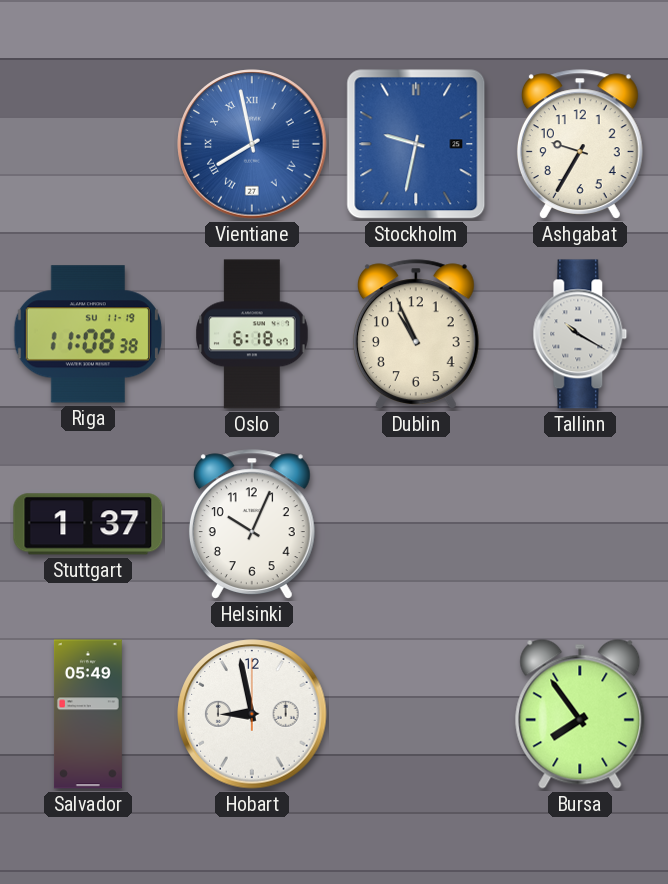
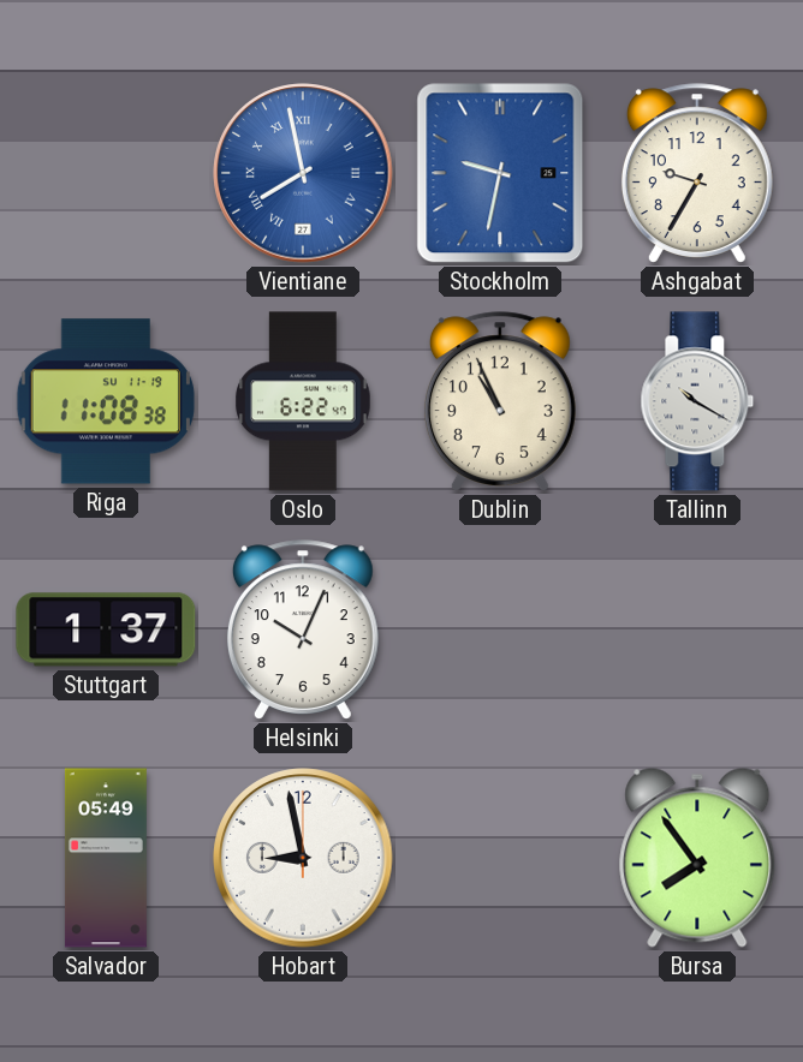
Oslo: 6:18 -> 6:22
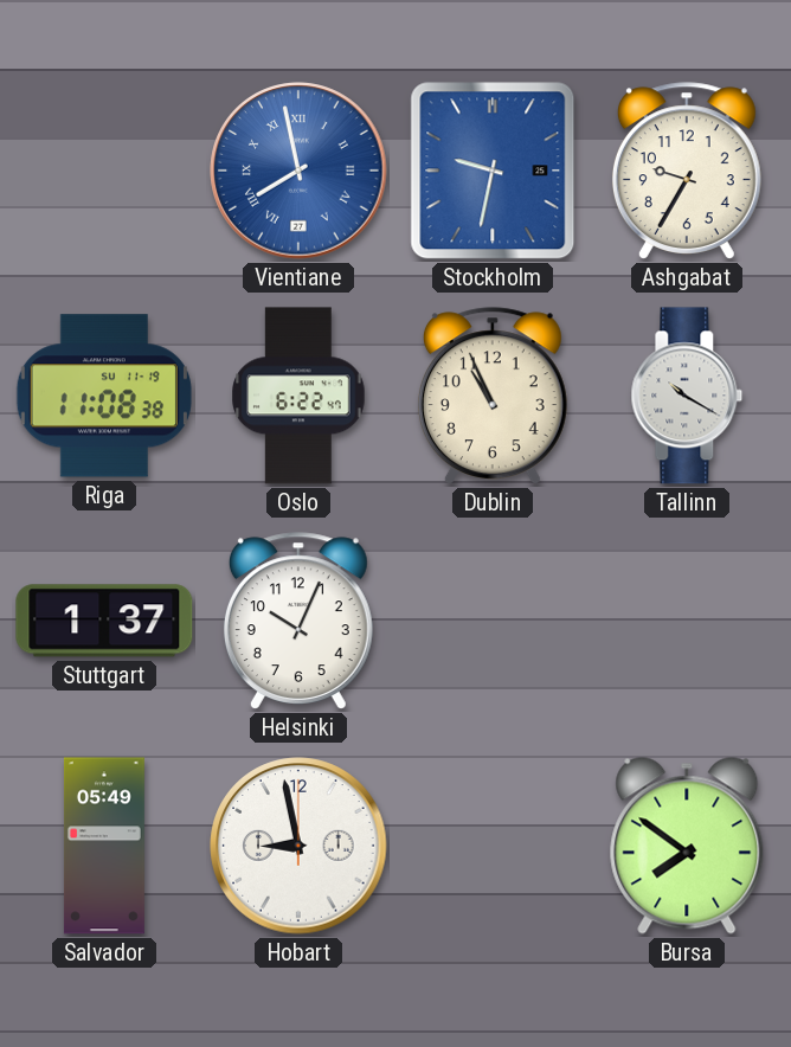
Bursa: 7:54 -> 7:51
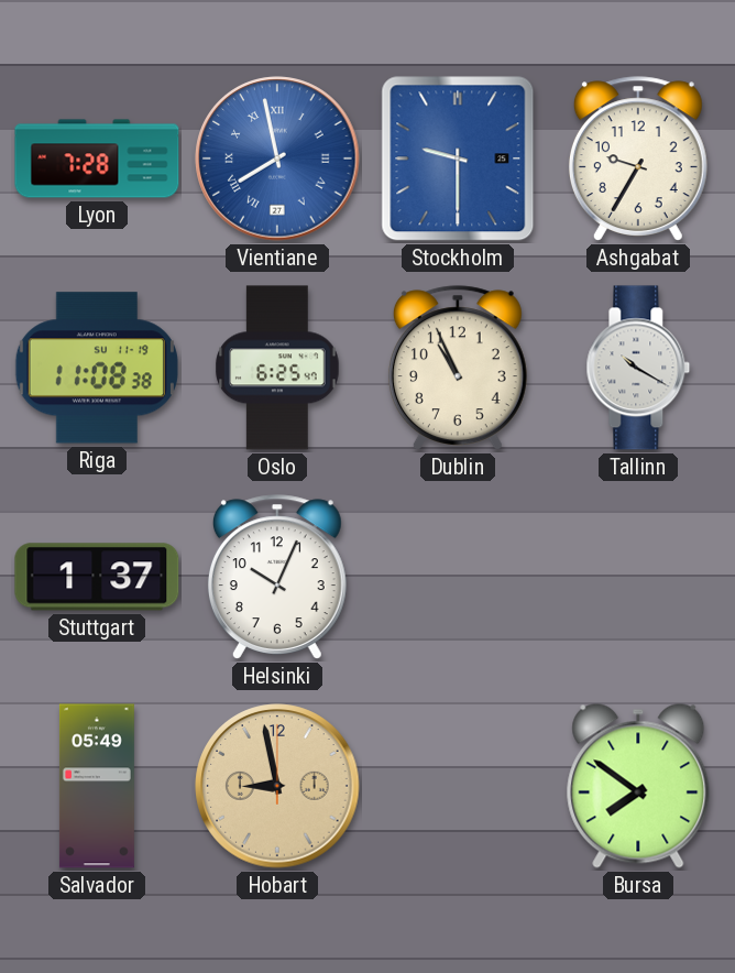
Lyon: none -> 7:28
Stockholm: 9:32 -> 9:30
Oslo: 6:22 -> 6:25
Hobart dial: white -> champagne
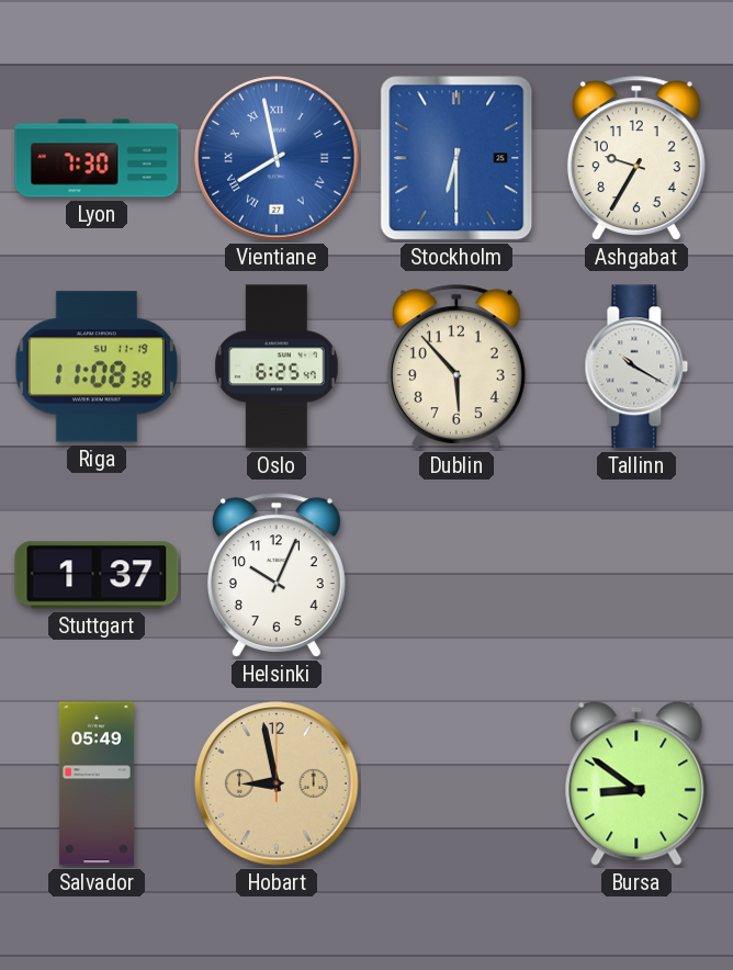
Lyon: 7:28 -> 7:30
Stockholm: 9:30 -> 6:30
Dublin: 10:56 -> 5:53
Bursa: 7:51 -> 8:51
